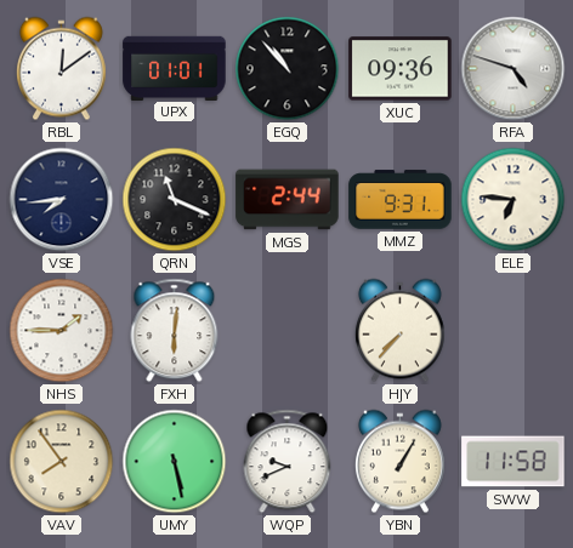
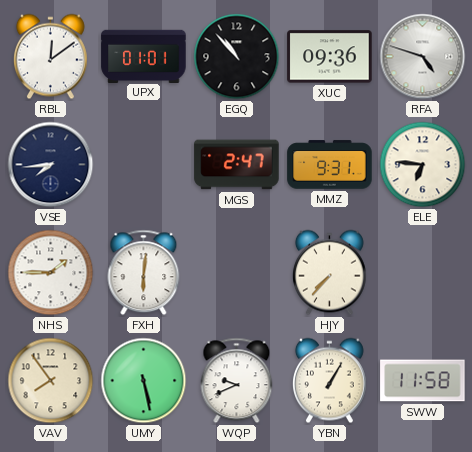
QRN: 11:19 -> none
MGS: 2:44 -> 2:47
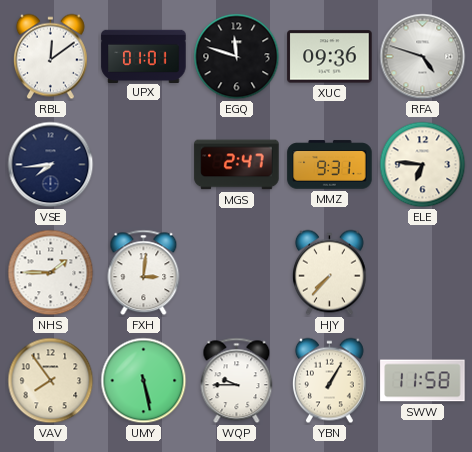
EGQ: 10:53 -> 11:48
FXH: 6:01 -> 3:01
WQP: 9:41 -> 9:45
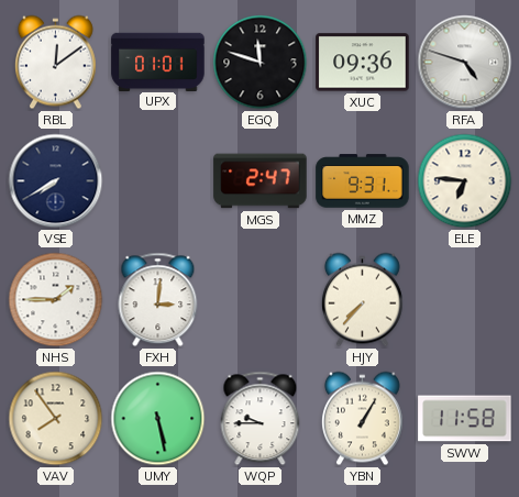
VSE: 7:44 -> 7:40
